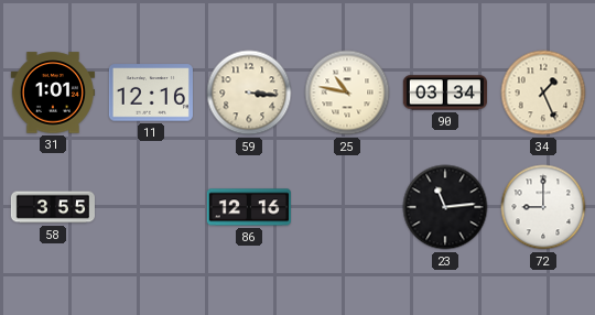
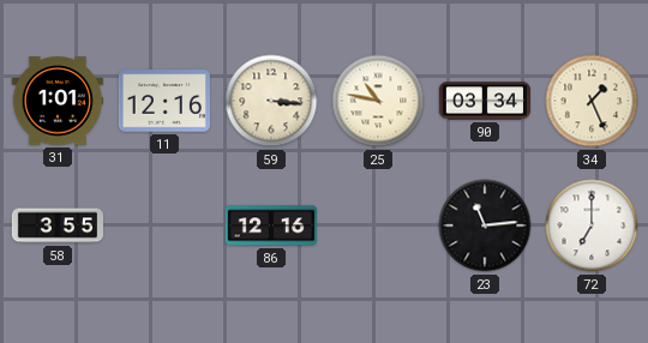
72: 9:00 -> 7:00
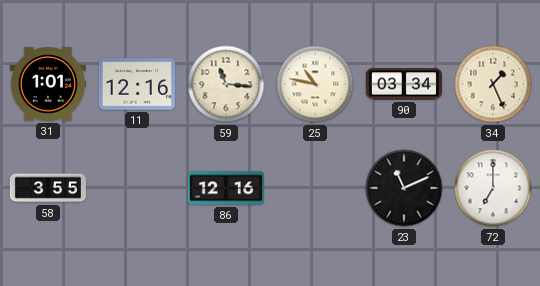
59: 3:16 -> 11:16
23: 11:14 -> 11:11
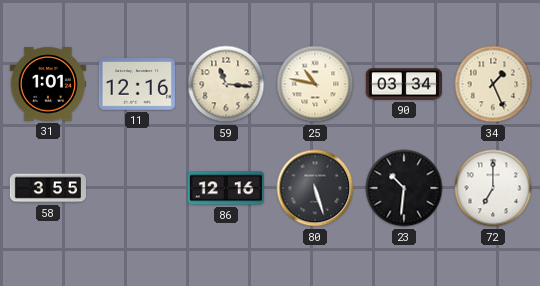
80: none -> 5:27
23: 11:11 -> 10:31
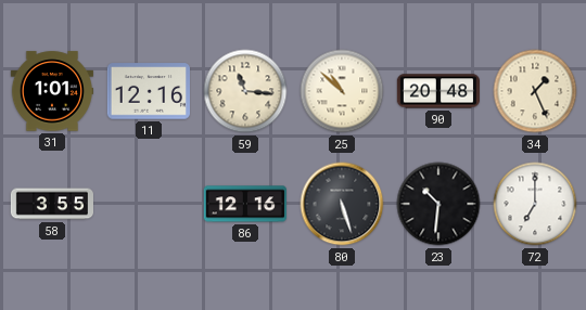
25: 10:47 -> 10:52
90: 03:34 -> 20:48
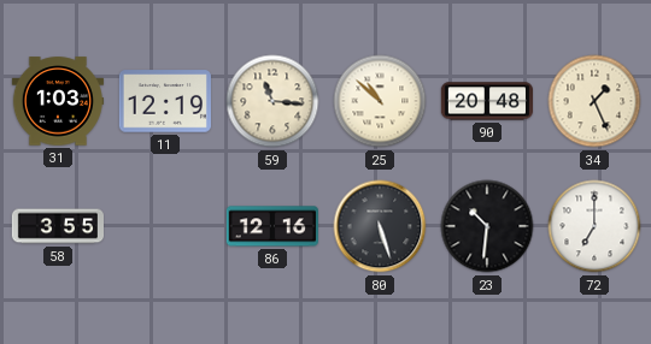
31: 1:01 -> 1:03
11: 12:16 -> 12:19
